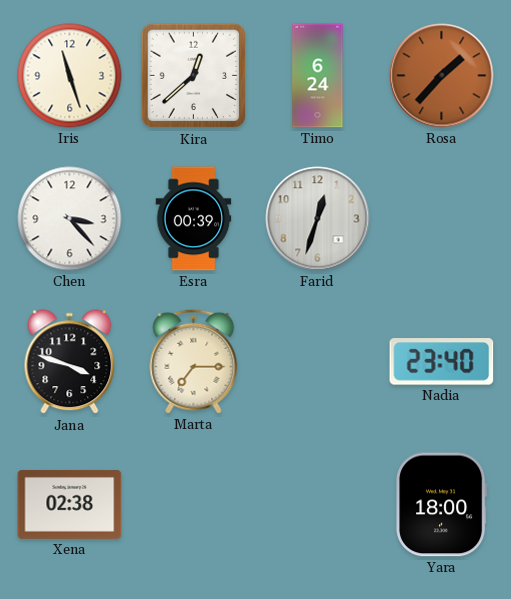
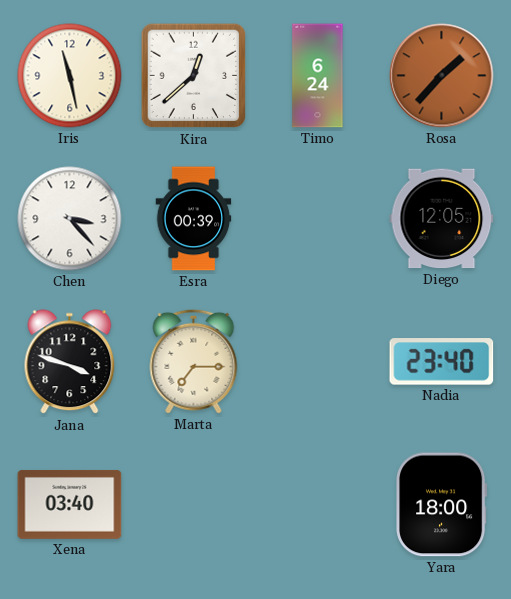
Iris: 11:27 -> 11:28
Farid: 12:33 -> none
Diego: none -> 12:05
Xena: 02:38 -> 03:40
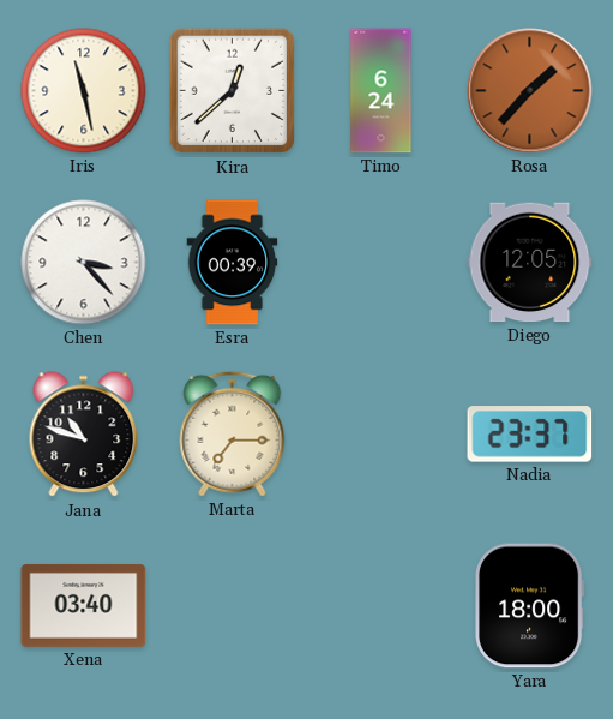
Jana: 3:48 -> 10:48
Nadia: 23:40 -> 23:37
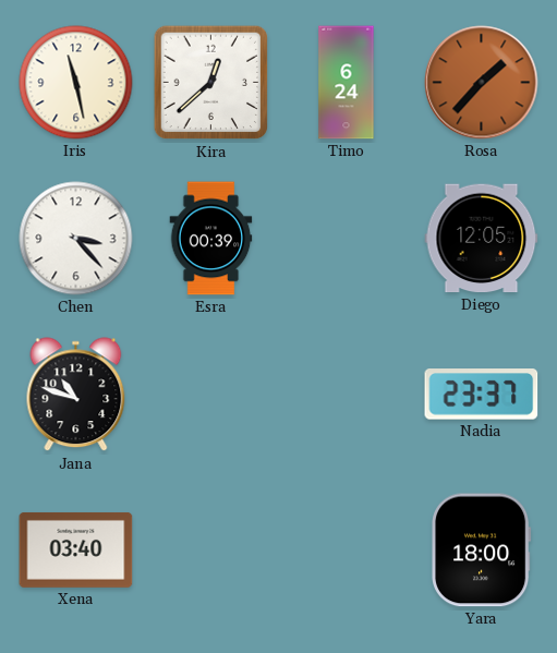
Marta: 7:15 -> none
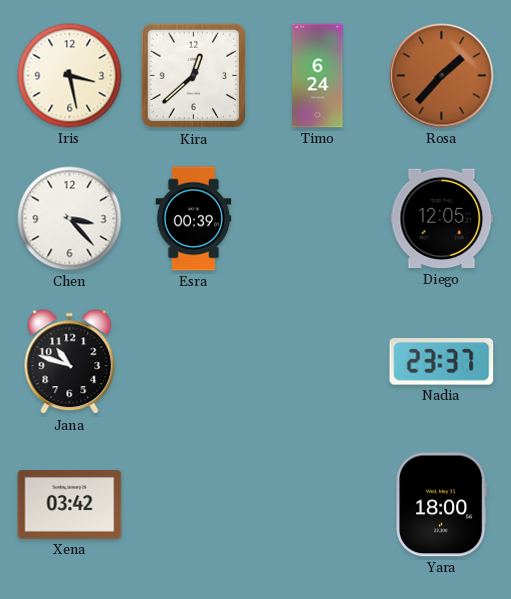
Iris: 11:28 -> 3:28
Xena: 03:40 -> 03:42
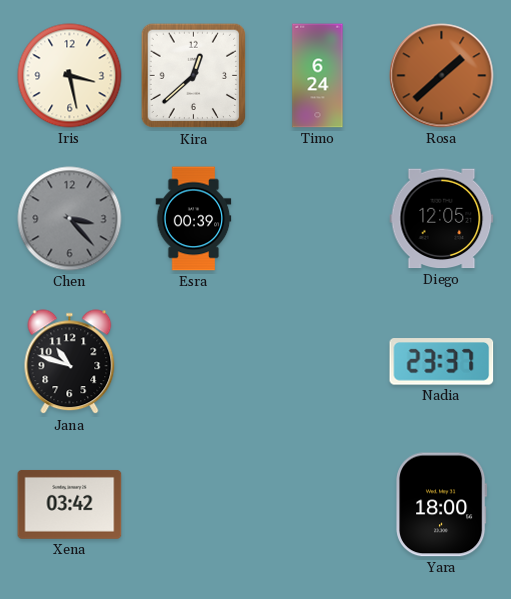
Rosa: 1:37 -> 1:38
Chen dial: white -> grey
